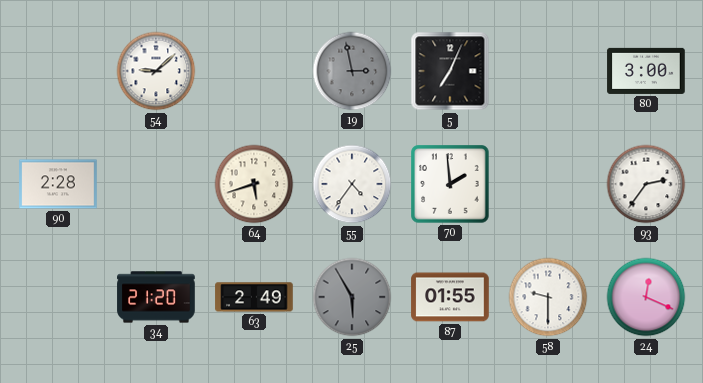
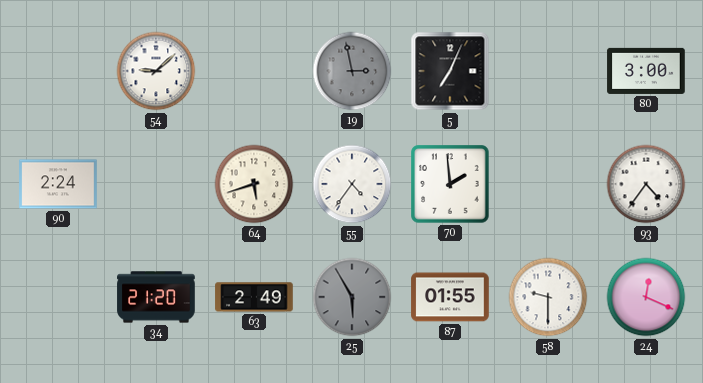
90: 2:28 -> 2:24
93: 2:36 -> 4:36
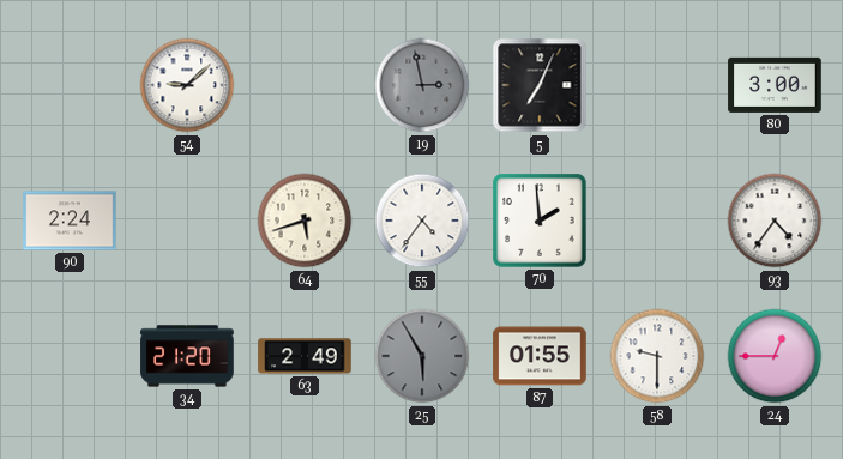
24: 12:19 -> 12:45
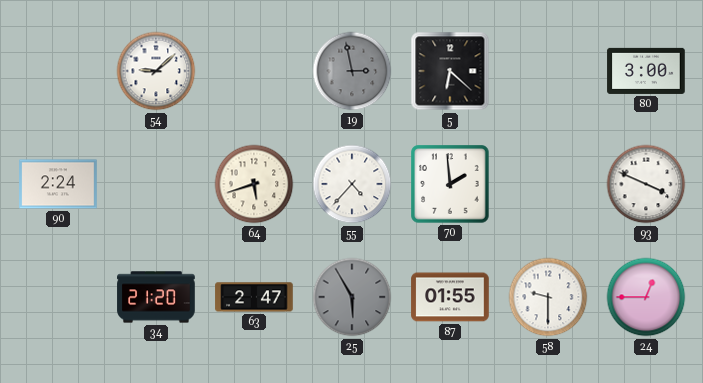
5: 7:04 -> 6:22
55: 4:36 -> 4:37
93: 4:36 -> 3:49
63: 2:49 -> 2:47
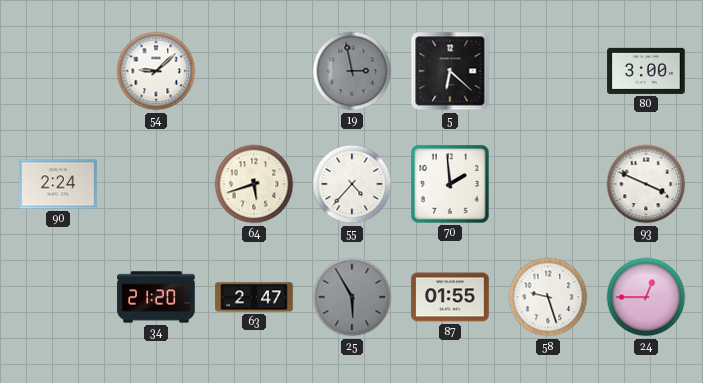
58: 9:30 -> 9:27
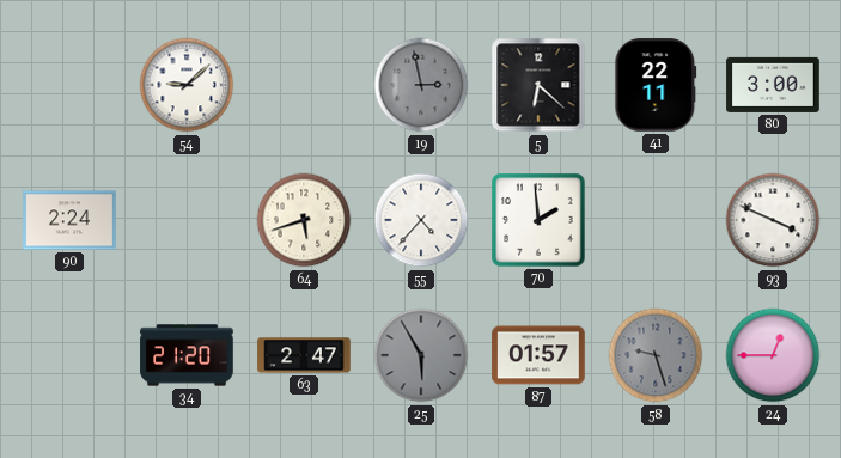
41: none -> 22:11
87: 01:55 -> 01:57
58 dial: white -> grey
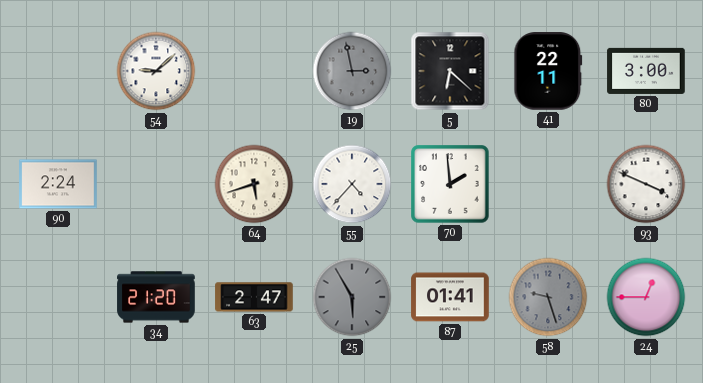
87: 01:57 -> 01:41
